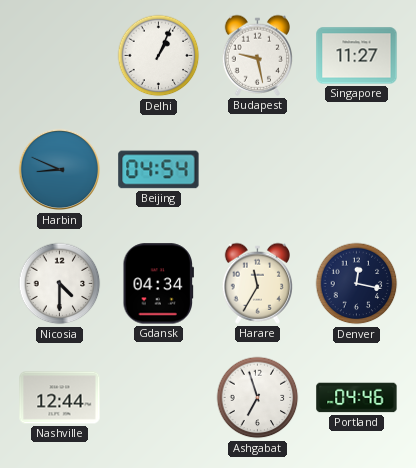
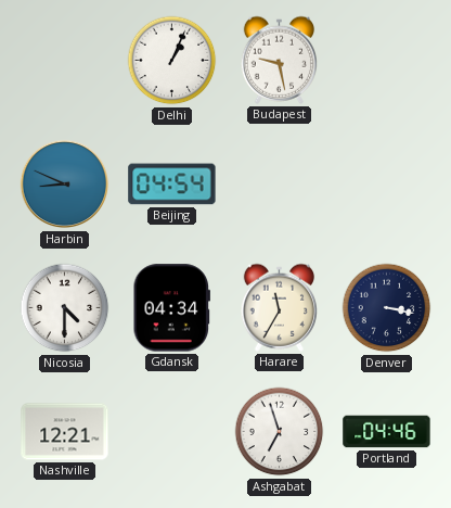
Singapore: 11:27 -> none
Denver: 12:17 -> 3:17
Nashville: 12:44 -> 12:21
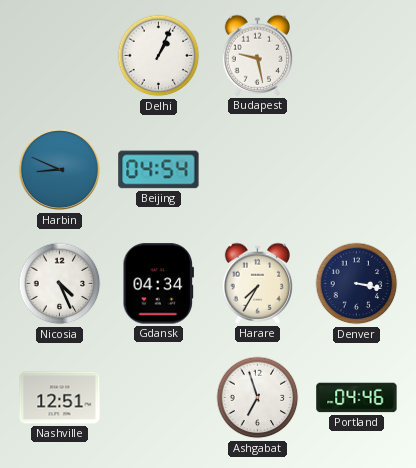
Nicosia: 4:30 -> 4:26
Harare: 11:35 -> 7:35
Nashville: 12:21 -> 12:51
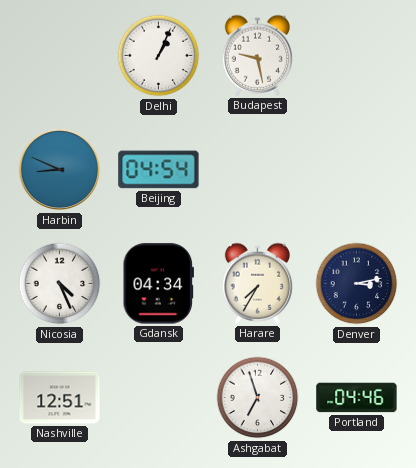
Denver: 3:17 -> 3:13
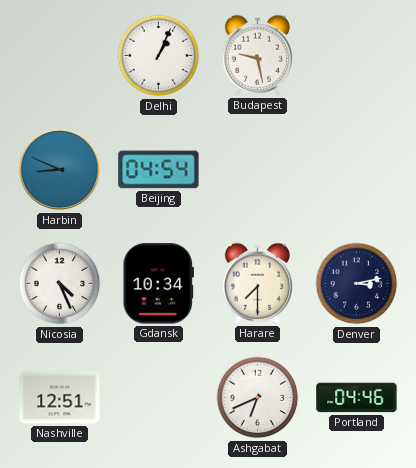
Gdansk: 04:34 -> 10:34
Harare: 7:35 -> 7:30
Ashgabat: 6:57 -> 6:41
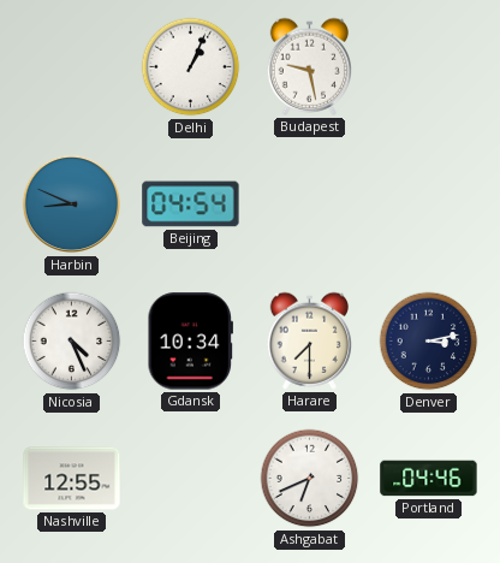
Nashville: 12:51 -> 12:55
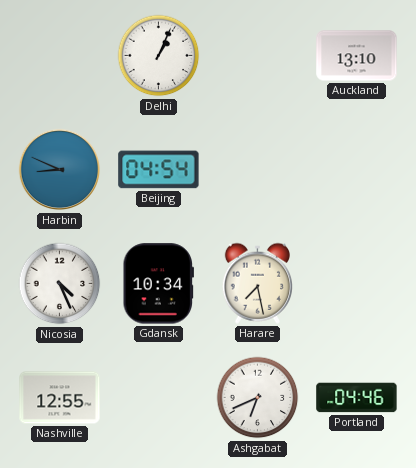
Budapest: 9:28 -> none
Auckland: none -> 13:10
Harare: 7:30 -> 7:28
Denver: 3:13 -> none
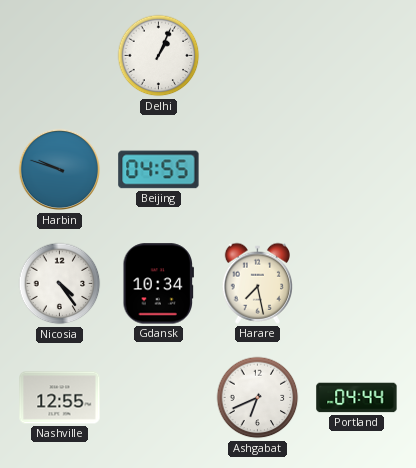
Auckland: 13:10 -> none
Harbin: 8:49 -> 9:48
Beijing: 04:54 -> 04:55
Nicosia: 4:26 -> 4:24
Portland: 04:46 -> 04:44
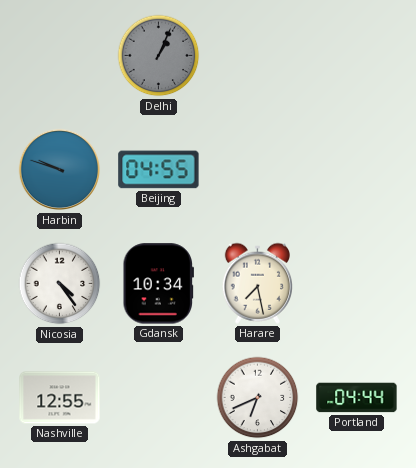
Delhi dial: white -> grey
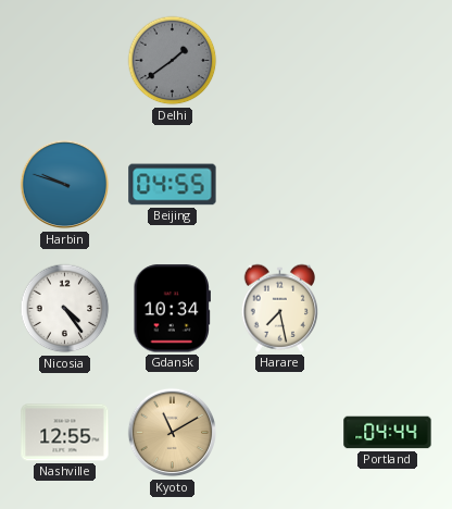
Delhi: 1:04 -> 1:39
Kyoto: none -> 11:10
Ashgabat: 6:41 -> none
